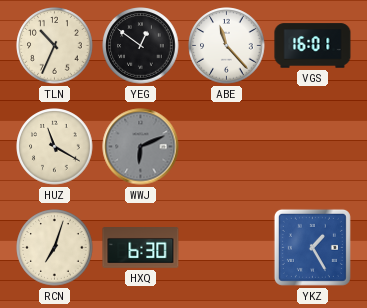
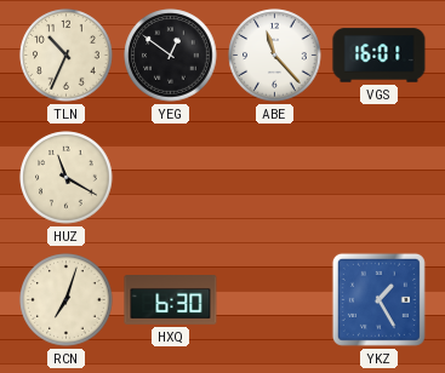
WWJ: 6:11 -> none
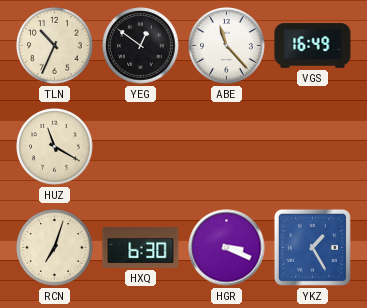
VGS: 16:01 -> 16:49
HGR: none -> 3:19
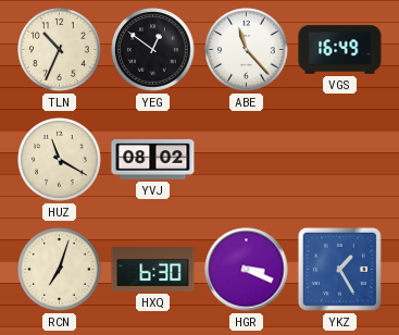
YVJ: none -> 08:02
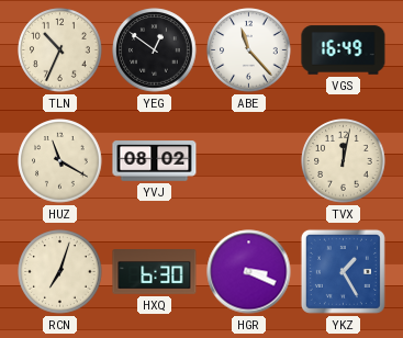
TVX: none -> 12:02
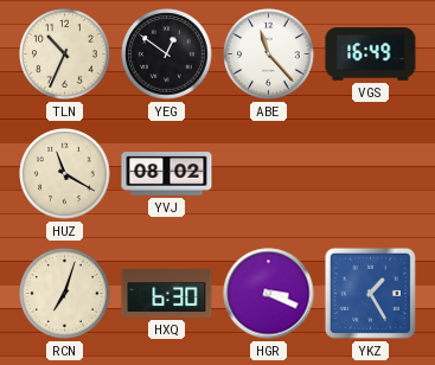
TVX: 12:02 -> none
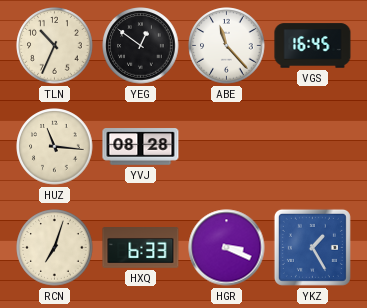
VGS: 16:49 -> 16:45
HUZ: 11:20 -> 11:16
YVJ: 08:02 -> 08:28
HXQ: 6:30 -> 6:33
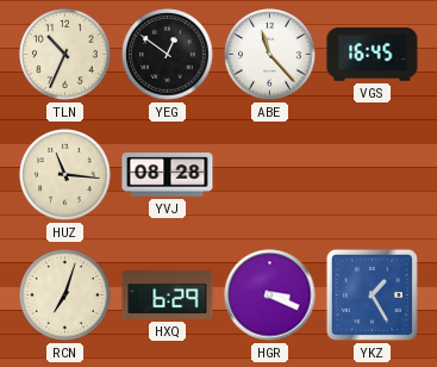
HXQ: 6:33 -> 6:29
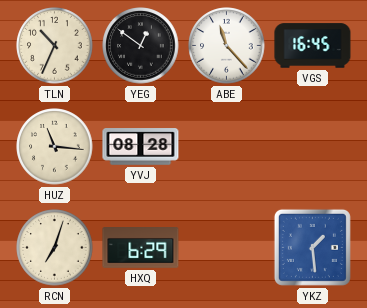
HGR: 3:19 -> none
YKZ: 1:25 -> 1:29
